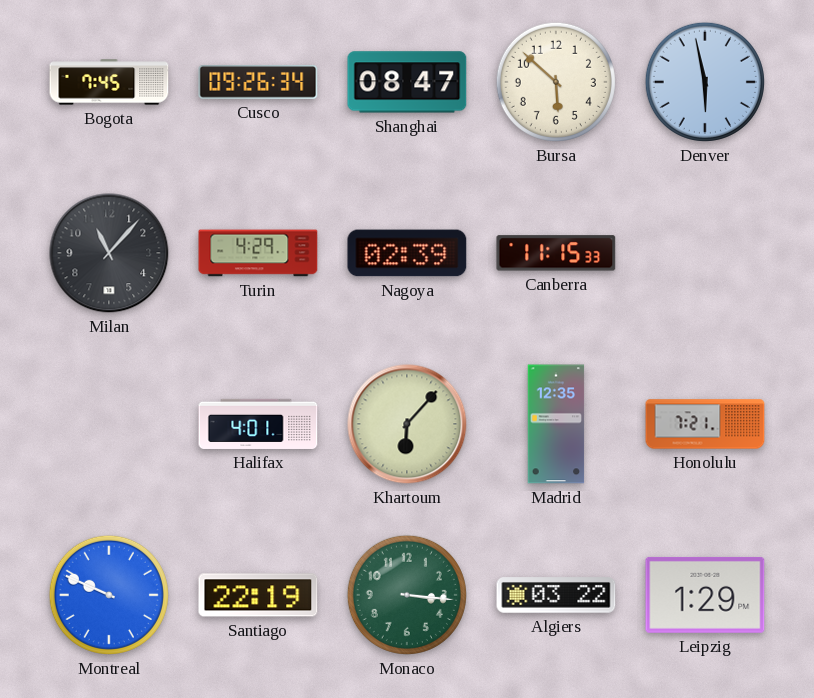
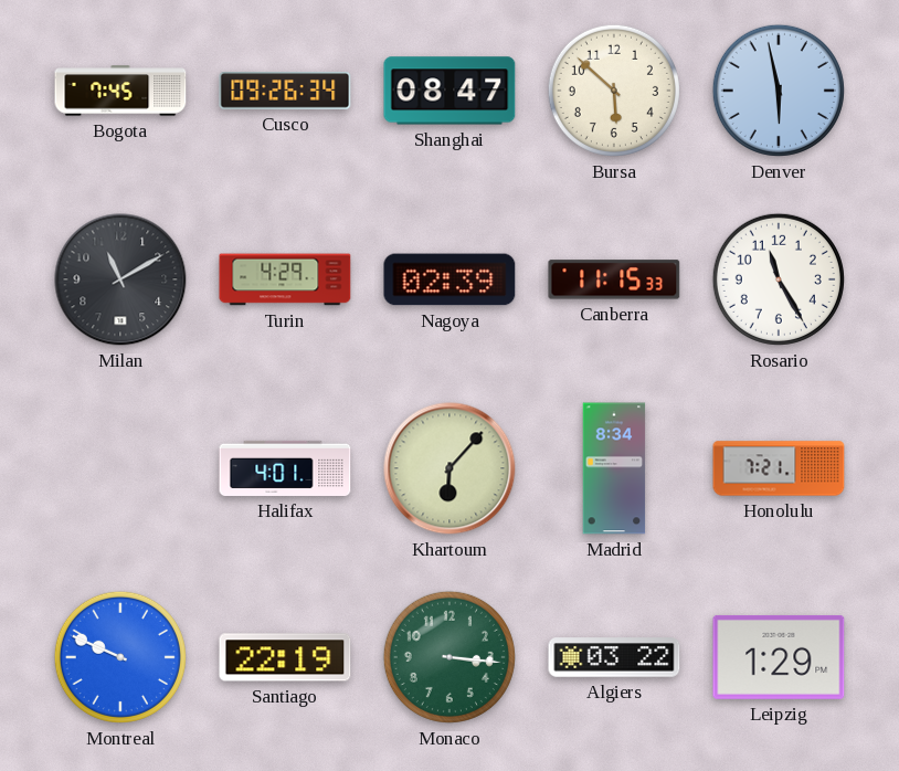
Milan: 11:07 -> 11:10
Rosario: none -> 11:25
Madrid: 12:35 -> 8:34
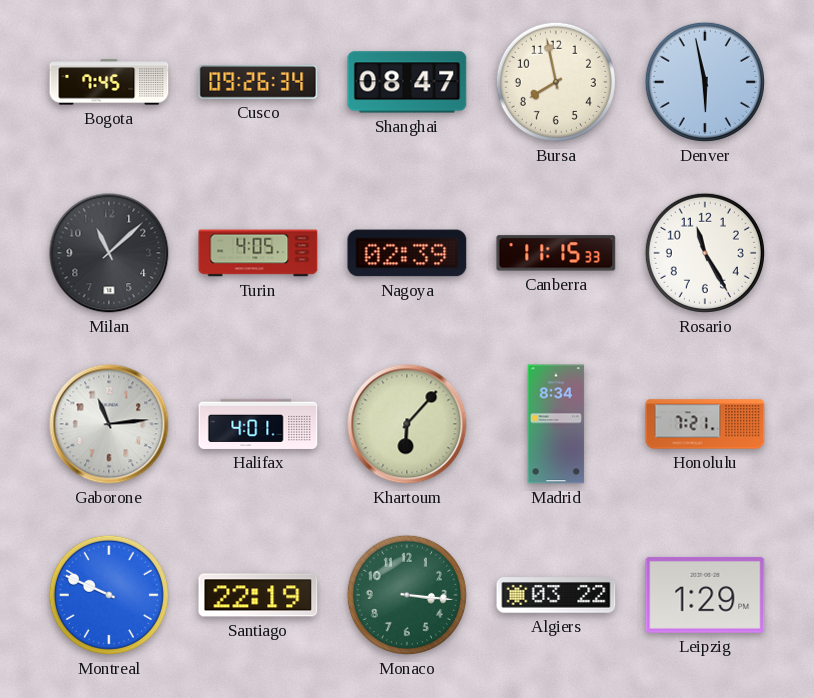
Bursa: 5:52 -> 7:58
Milan: 11:10 -> 11:08
Turin: 4:29 -> 4:05
Gaborone: none -> 11:14
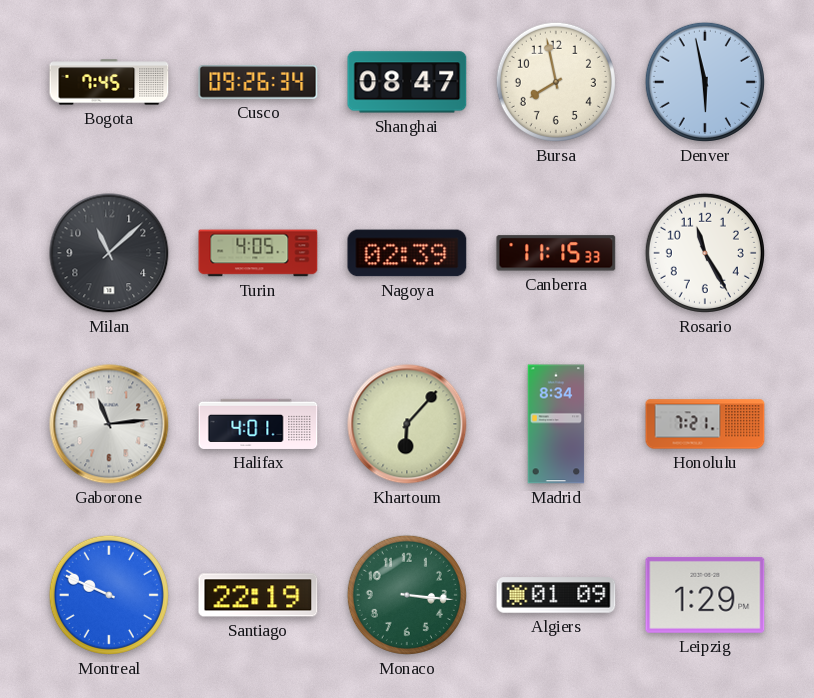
Algiers: 03:22 -> 01:09
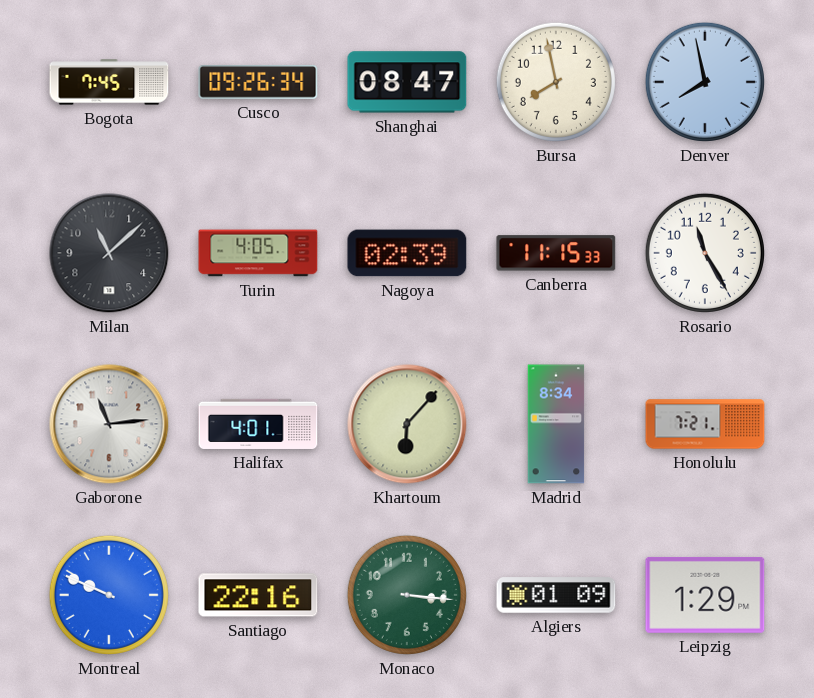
Denver: 5:58 -> 7:58
Santiago: 22:19 -> 22:16
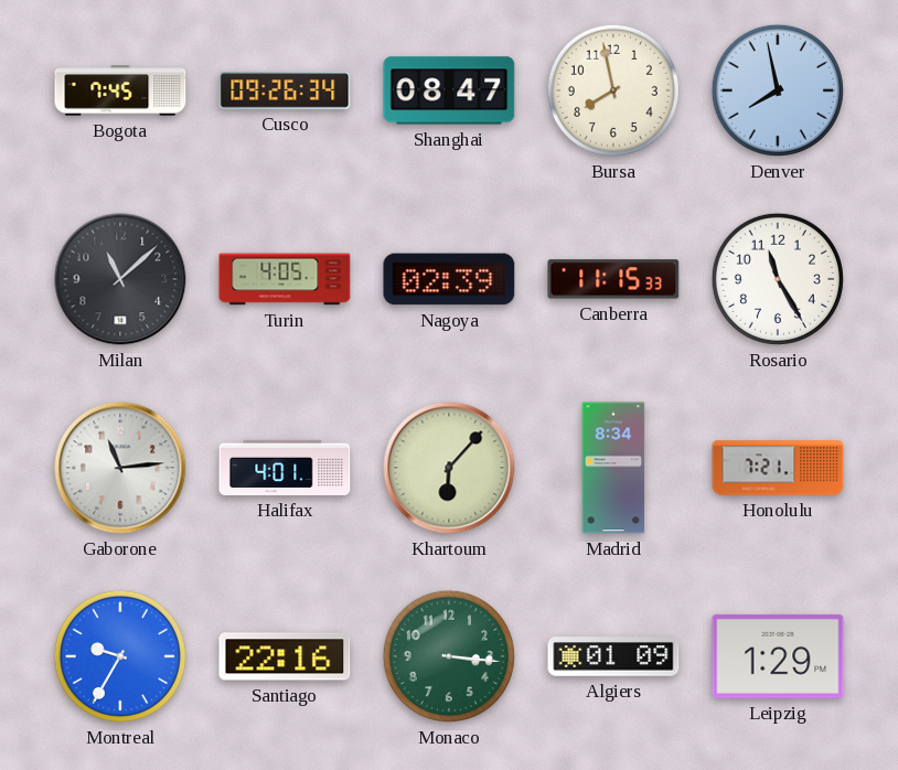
Montreal: 9:49 -> 9:35
